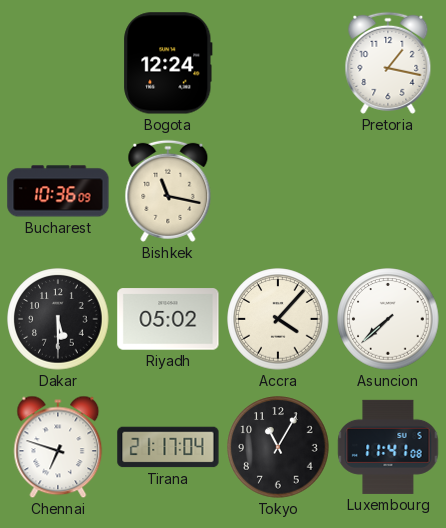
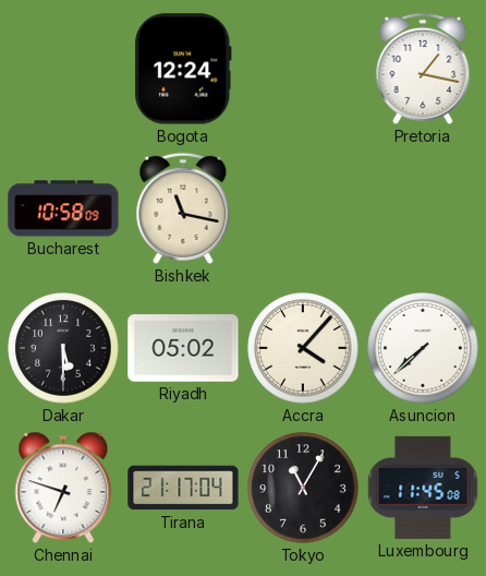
Bucharest: 10:36 -> 10:58
Luxembourg: 11:41 -> 11:45
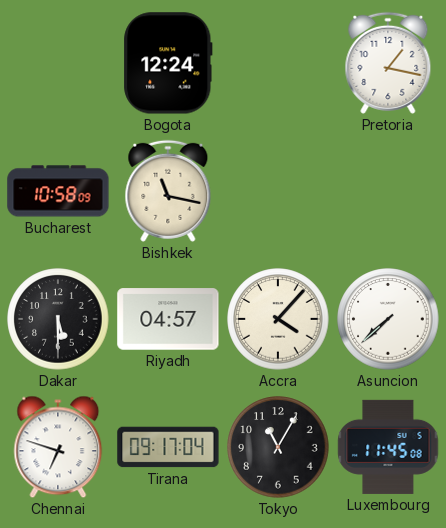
Riyadh: 05:02 -> 04:57
Tirana: 21:17 -> 09:17
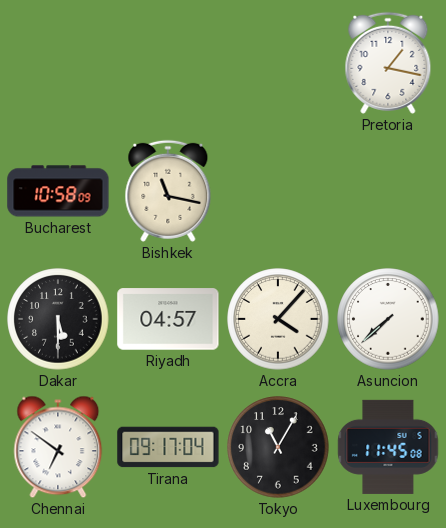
Bogota: 12:24 -> none
Chennai: 6:48 -> 6:51
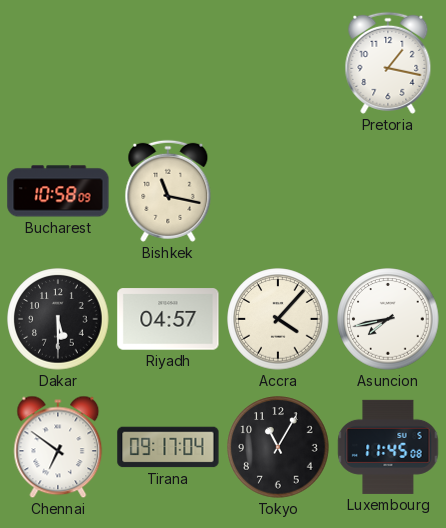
Asuncion: 7:38 -> 7:43
